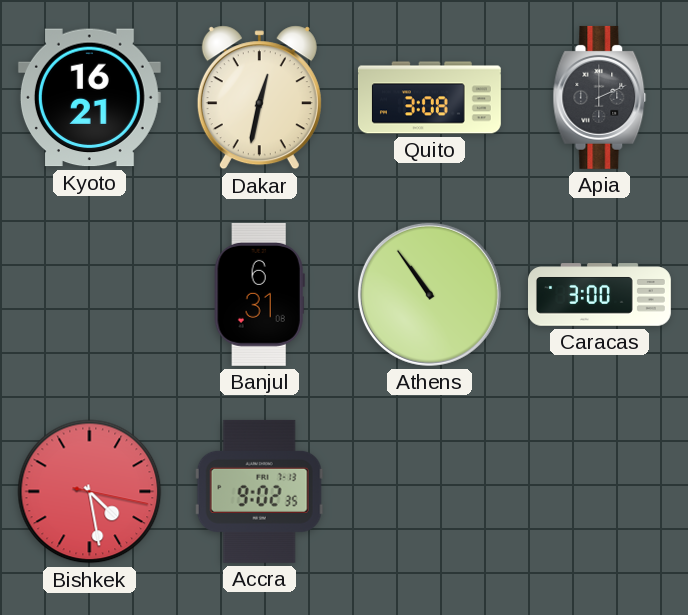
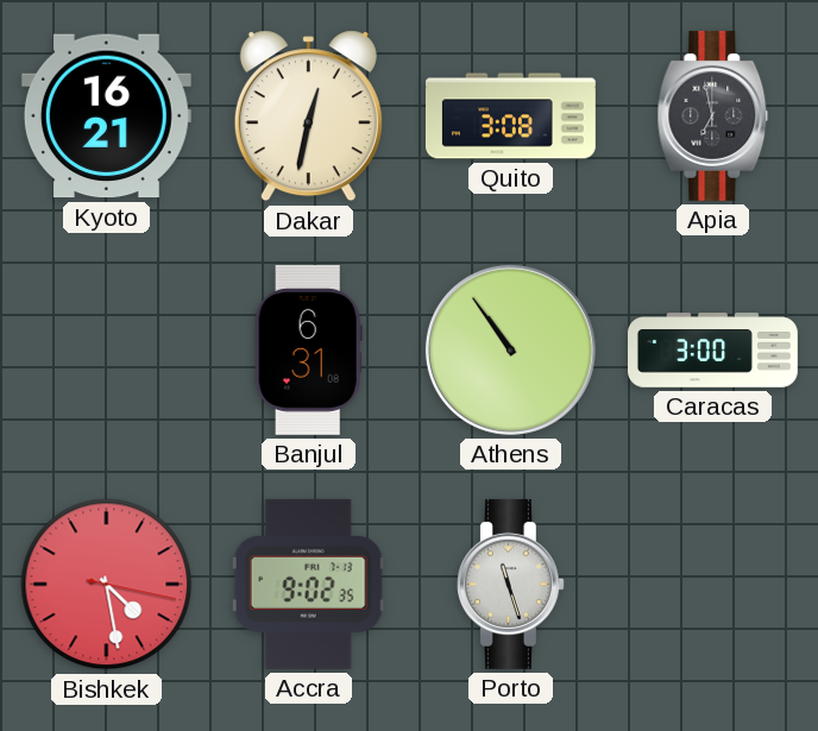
Apia: 2:11 -> 6:58
Porto: none -> 11:27
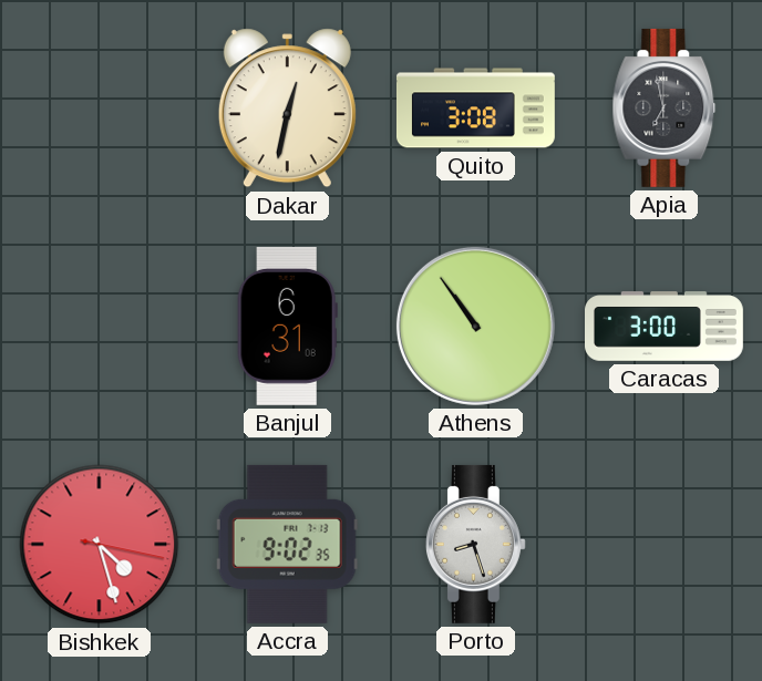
Kyoto: 16:21 -> none
Bishkek: 4:28 -> 4:27
Porto: 11:27 -> 8:27
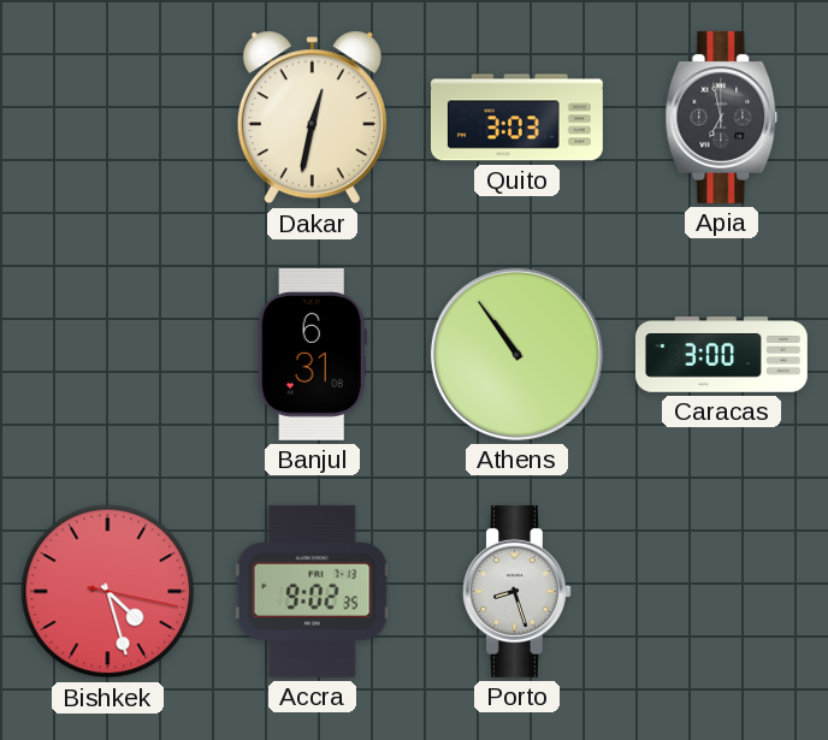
Quito: 3:08 -> 3:03
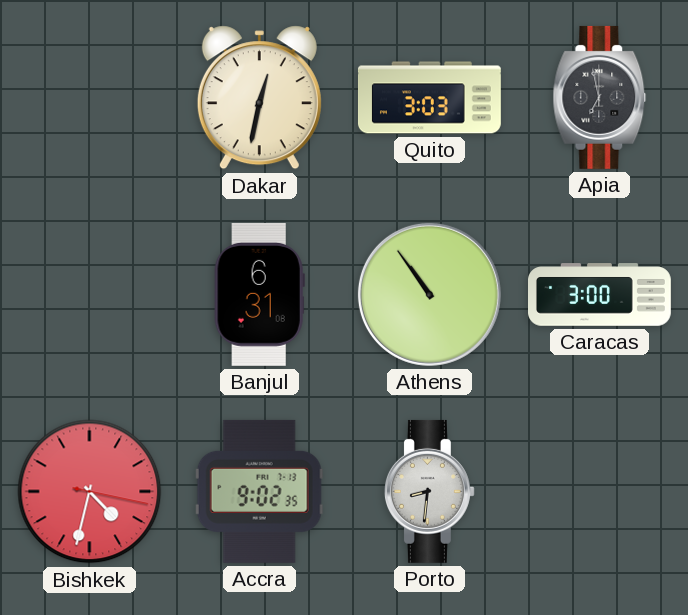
Bishkek: 4:27 -> 4:32
Porto: 8:27 -> 8:31
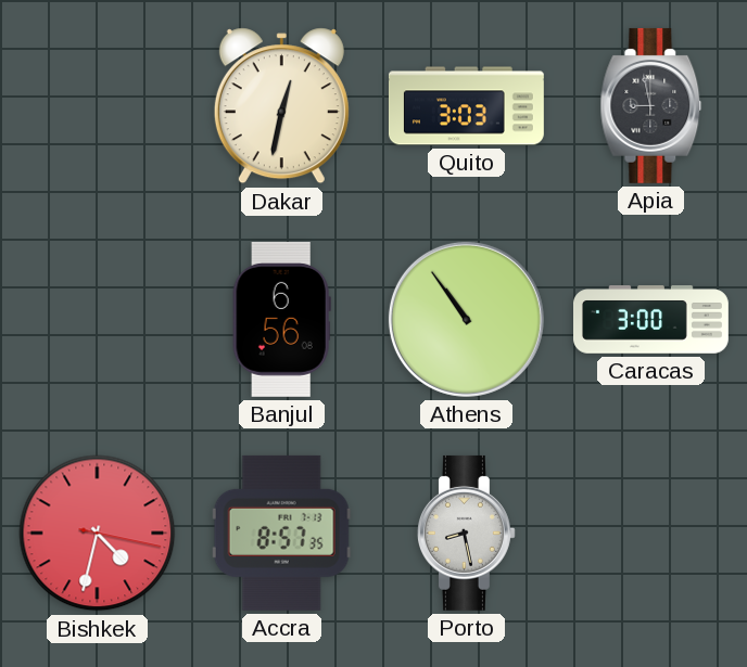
Apia: 6:58 -> 8:58
Banjul: 6:31 -> 6:56
Accra: 9:02 -> 8:57
Porto: 8:31 -> 8:28
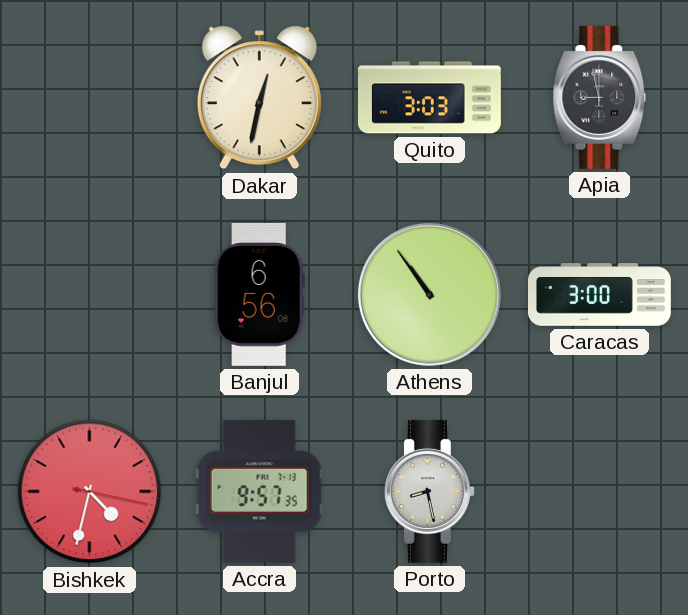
Accra: 8:57 -> 9:57
